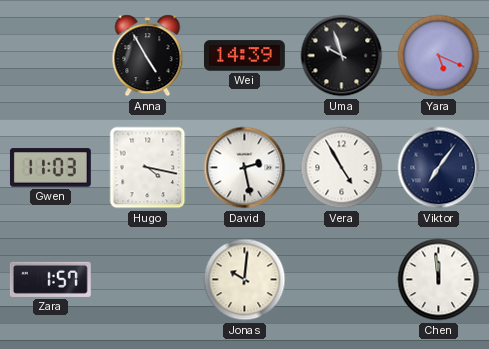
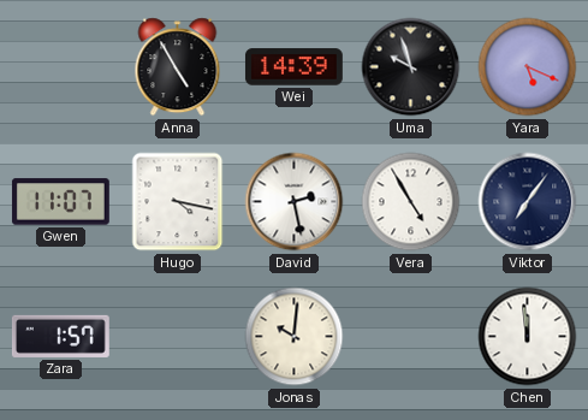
Gwen: 11:03 -> 11:07
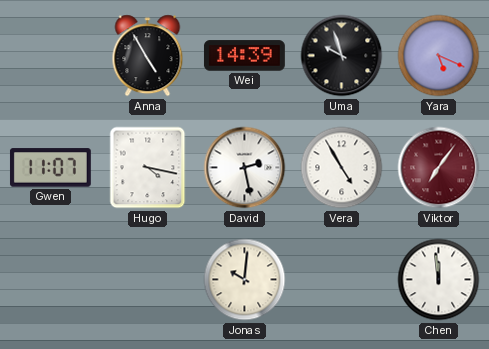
Viktor dial: navy -> burgundy
Zara: 1:57 -> none
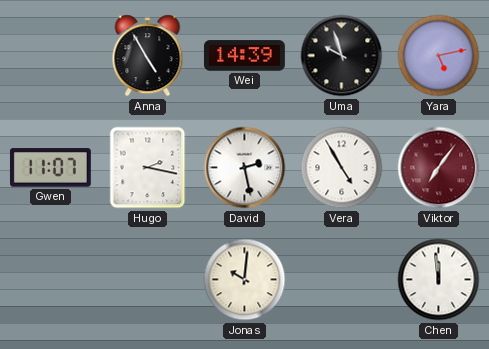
Yara: 5:19 -> 5:13
Hugo: 4:17 -> 2:17
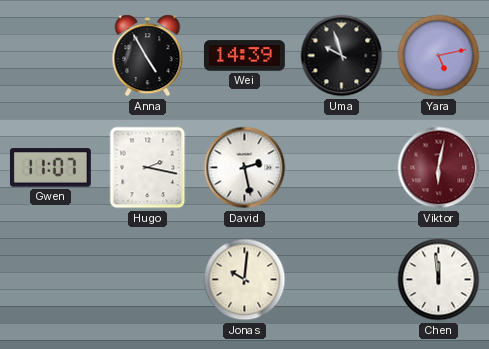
Vera: 4:55 -> none
Viktor: 7:06 -> 6:02
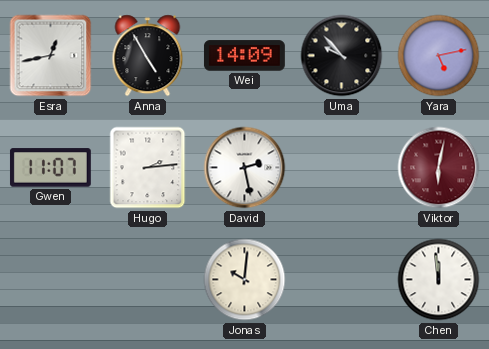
Esra: none -> 12:43
Wei: 14:39 -> 14:09
Uma: 9:57 -> 9:53
Hugo: 2:17 -> 2:14
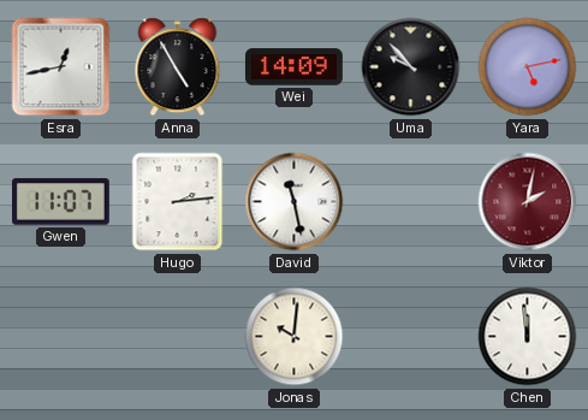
David: 2:28 -> 11:28
Viktor: 6:02 -> 2:02
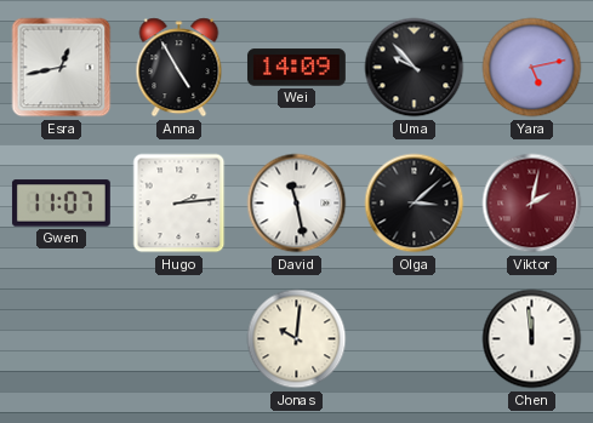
Olga: none -> 3:08
